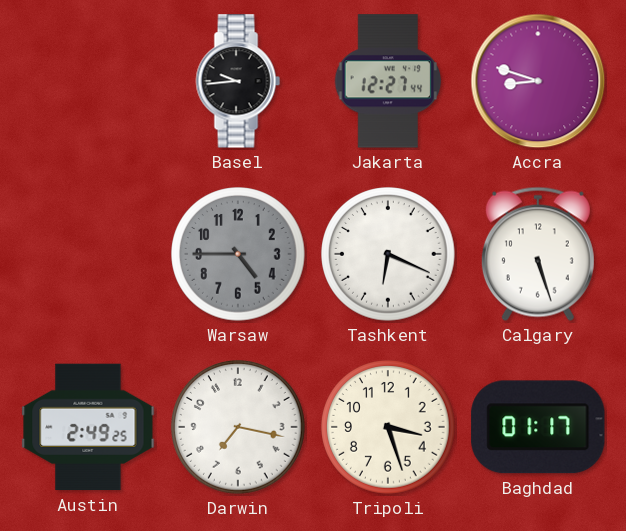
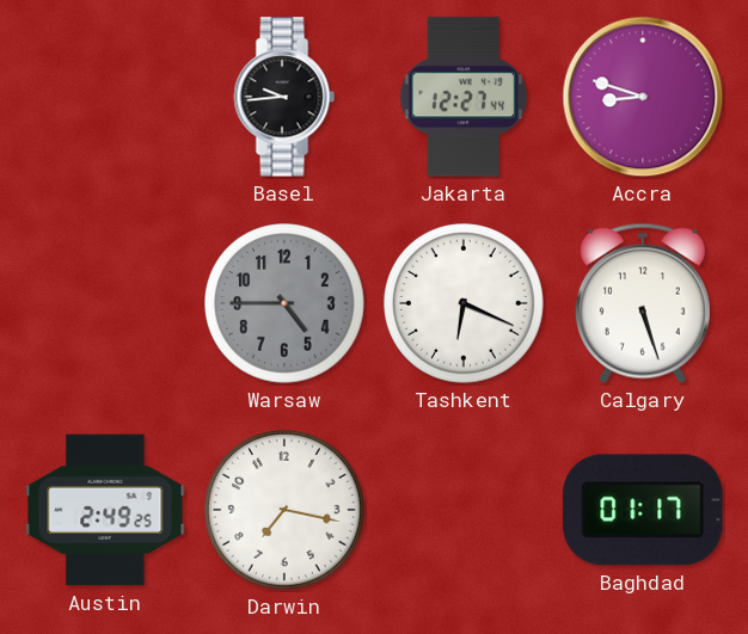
Tripoli: 3:27 -> none
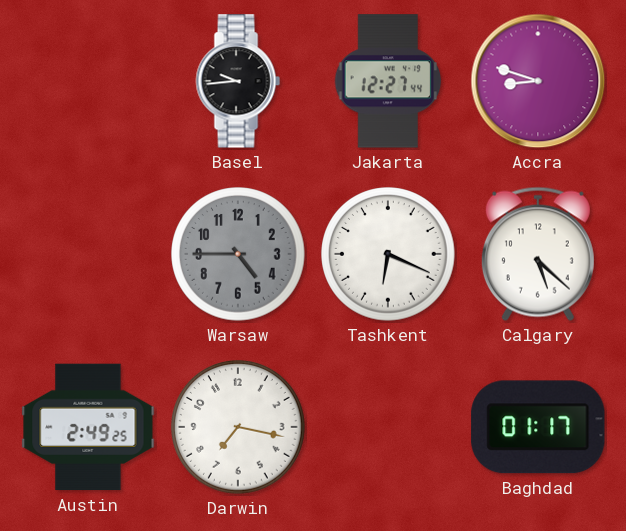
Calgary: 5:27 -> 5:22
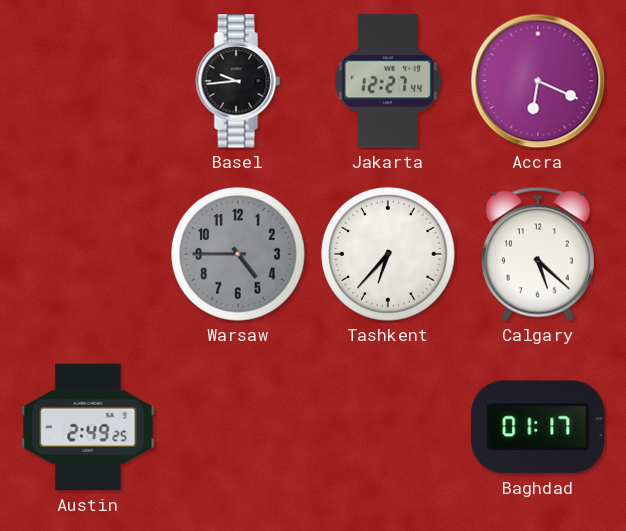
Accra: 8:48 -> 6:19
Tashkent: 6:19 -> 6:37
Darwin: 7:17 -> none
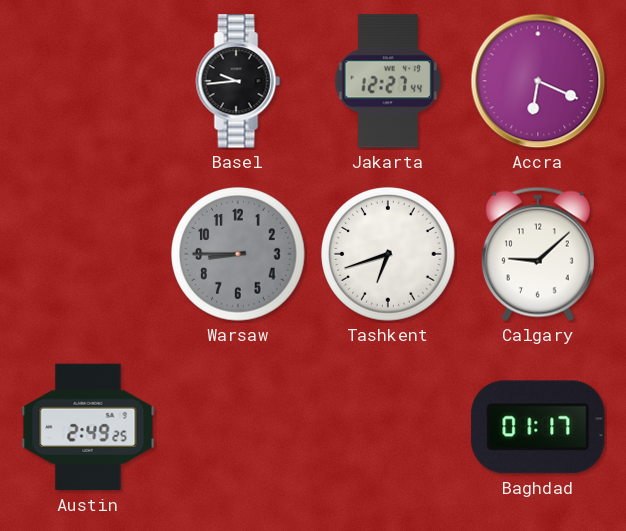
Warsaw: 4:45 -> 8:45
Tashkent: 6:37 -> 6:42
Calgary: 5:22 -> 9:08
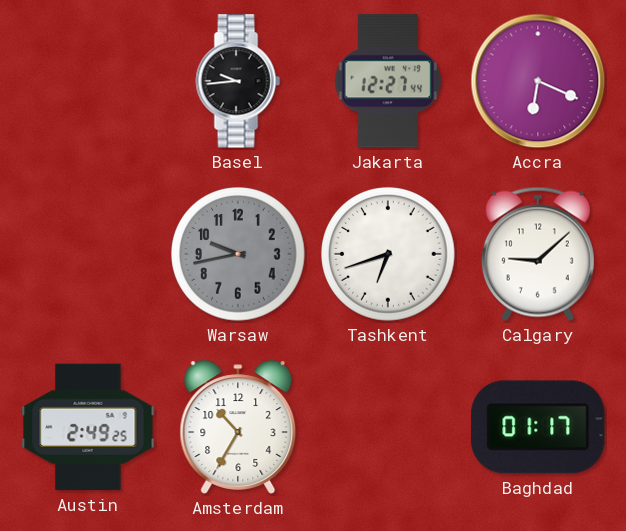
Warsaw: 8:45 -> 9:43
Amsterdam: none -> 10:35
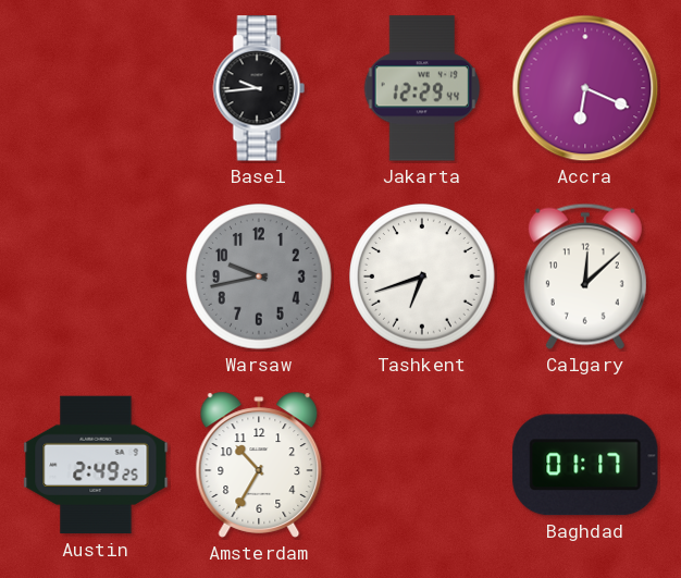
Jakarta: 12:27 -> 12:29
Calgary: 9:08 -> 12:08
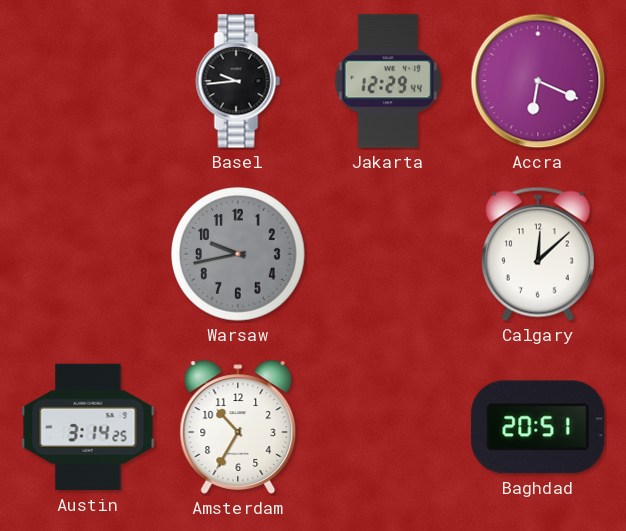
Tashkent: 6:42 -> none
Austin: 2:49 -> 3:14
Baghdad: 01:17 -> 20:51
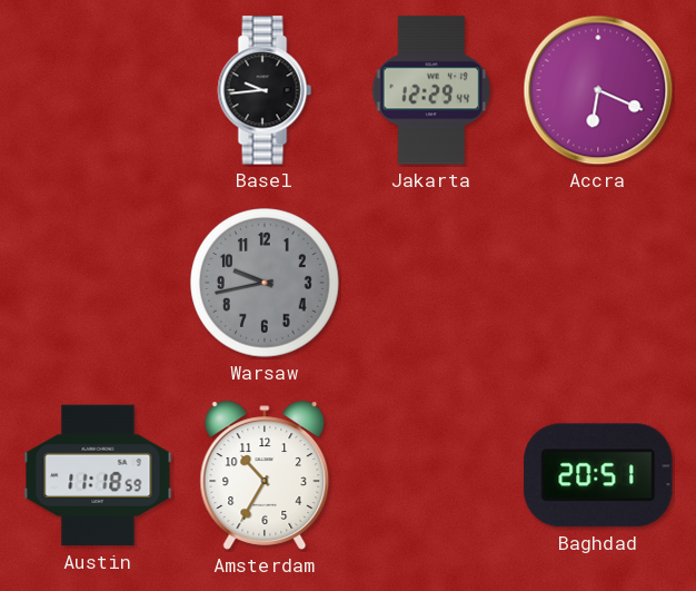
Calgary: 12:08 -> none
Austin: 3:14 -> 11:18
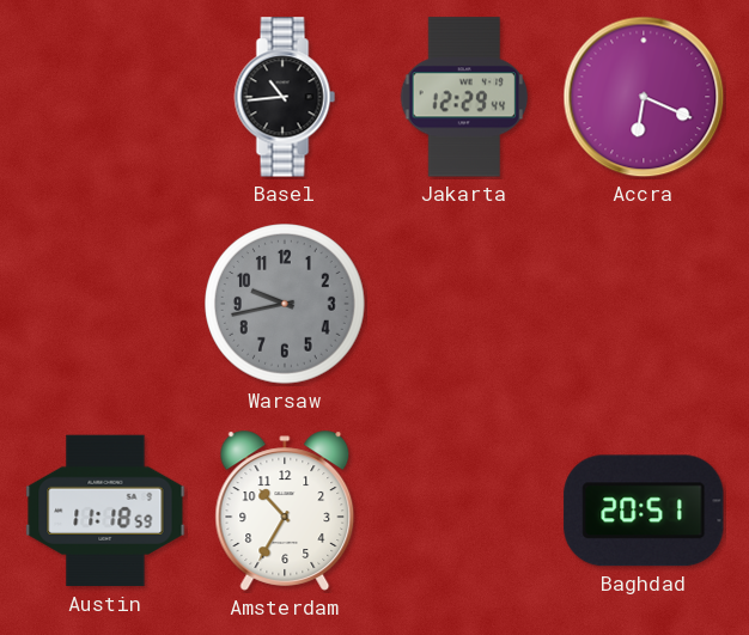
Basel: 9:44 -> 10:44
